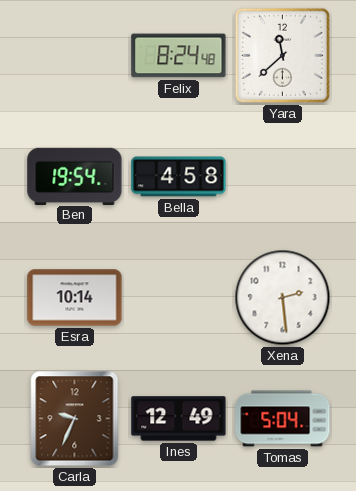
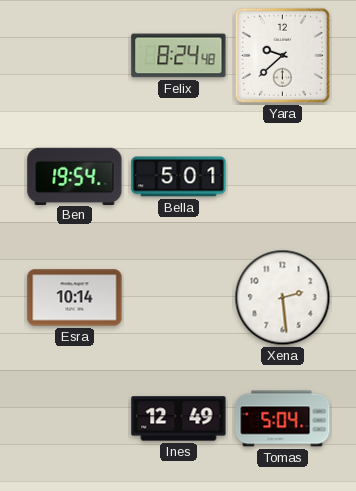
Yara: 11:38 -> 9:38
Bella: 4:58 -> 5:01
Carla: 9:34 -> none
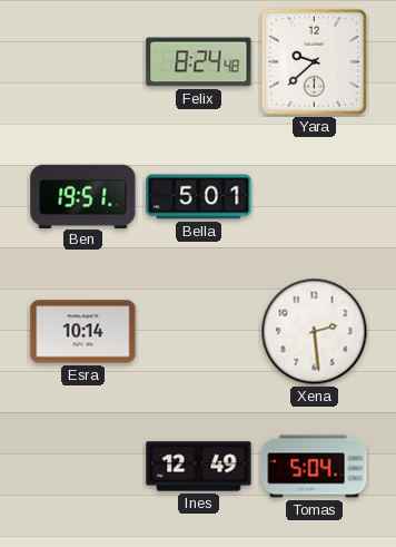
Ben: 19:54 -> 19:51
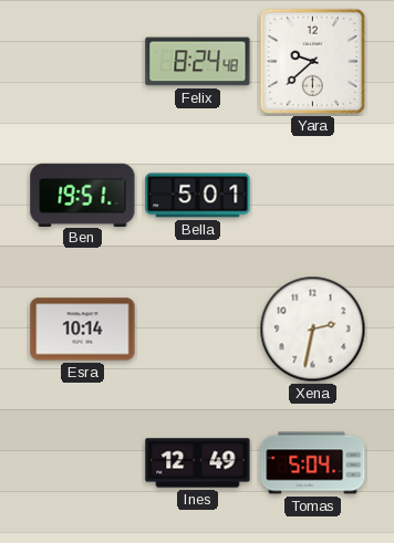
Xena: 2:29 -> 2:32
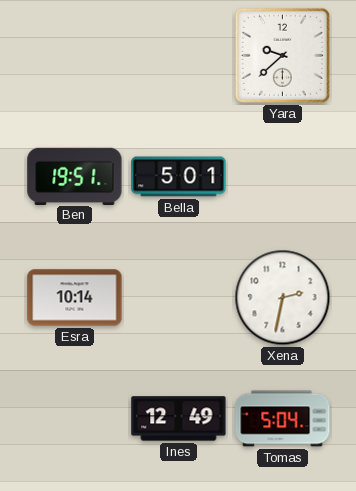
Felix: 8:24 -> none
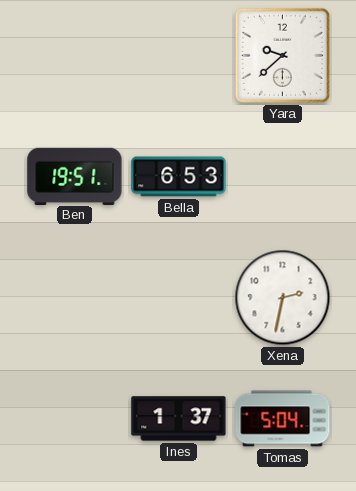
Bella: 5:01 -> 6:53
Esra: 10:14 -> none
Ines: 12:49 -> 1:37
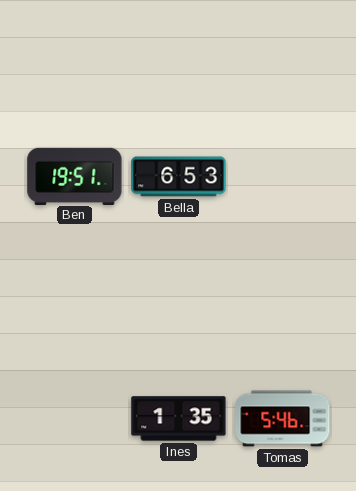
Yara: 9:38 -> none
Xena: 2:32 -> none
Ines: 1:37 -> 1:35
Tomas: 5:04 -> 5:46
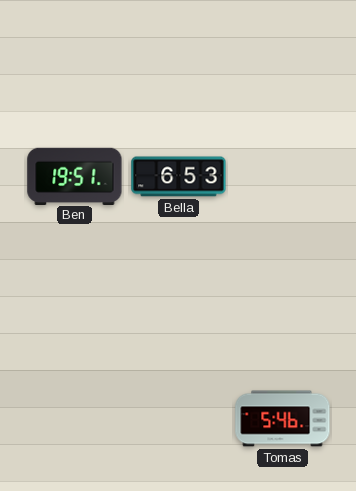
Ines: 1:35 -> none
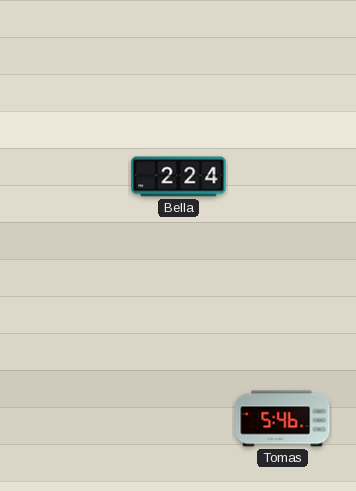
Ben: 19:51 -> none
Bella: 6:53 -> 2:24
